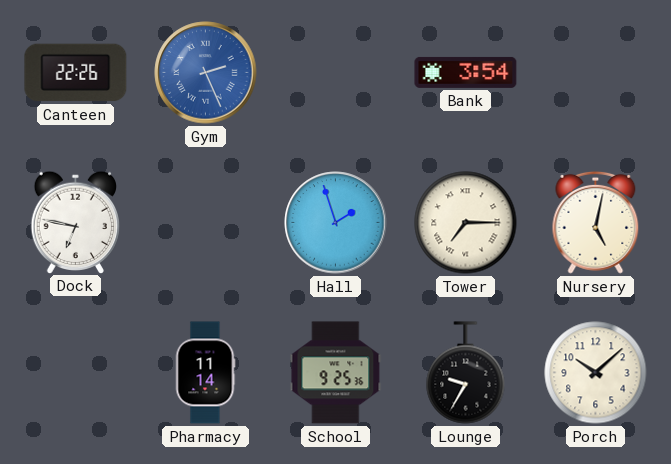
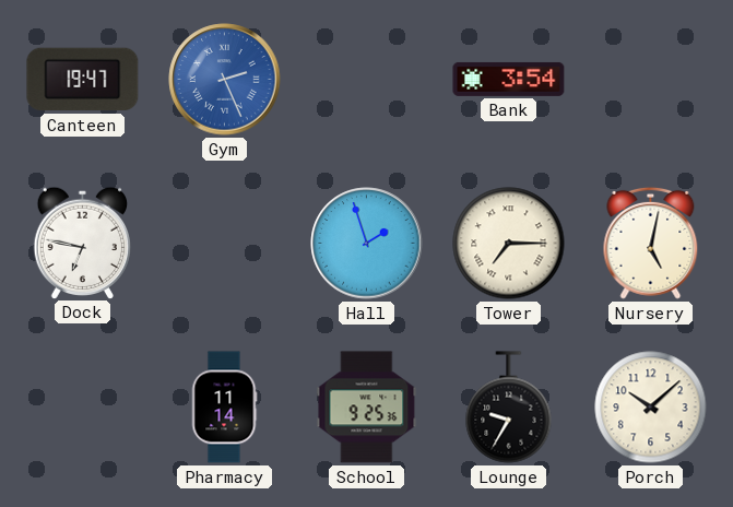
Canteen: 22:26 -> 19:47
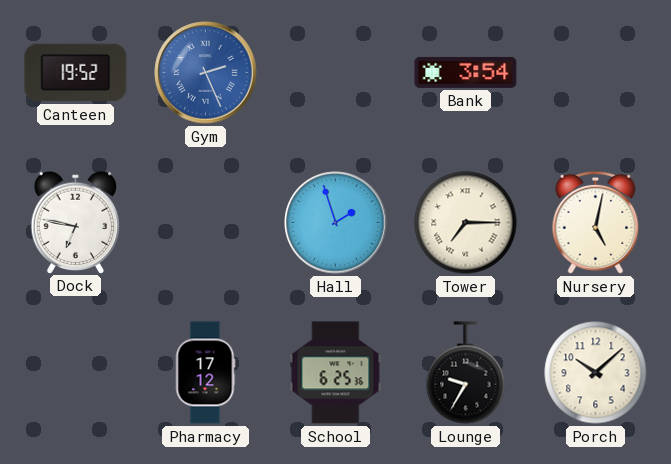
Canteen: 19:47 -> 19:52
Pharmacy: 11:14 -> 17:12
School: 9:25 -> 6:25
